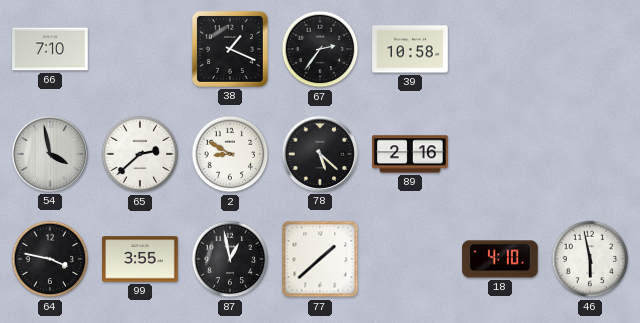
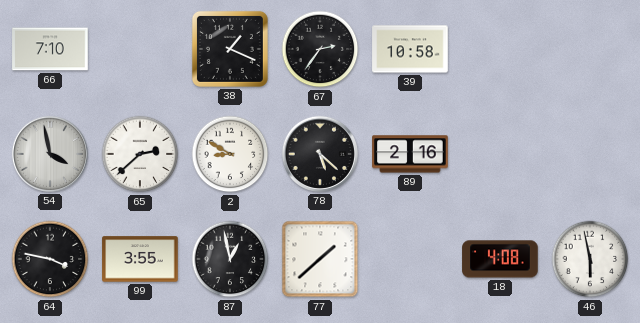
18: 4:10 -> 4:08
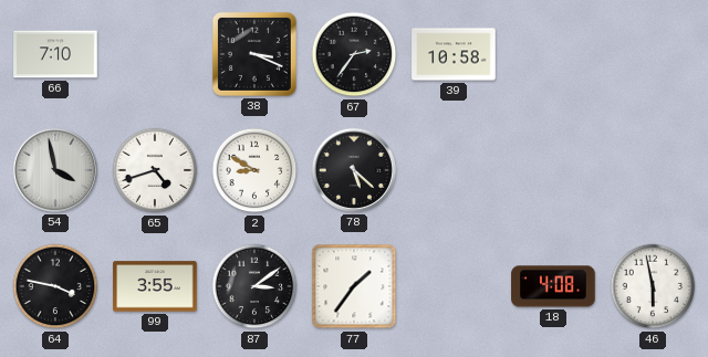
38: 1:19 -> 3:19
65: 2:38 -> 4:42
89: 2:16 -> none
87: 12:58 -> 3:09
77: 1:38 -> 1:36
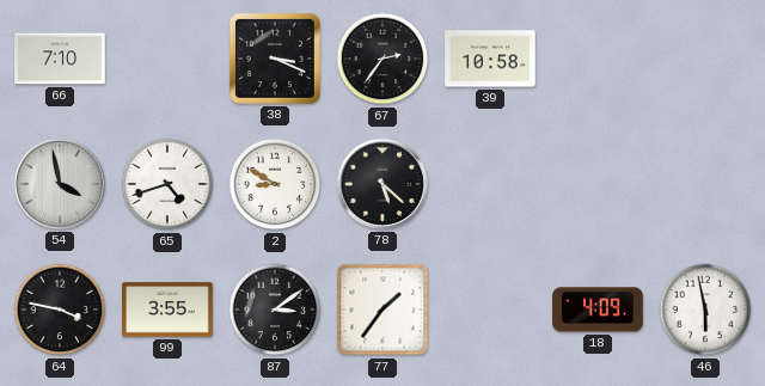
18: 4:08 -> 4:09
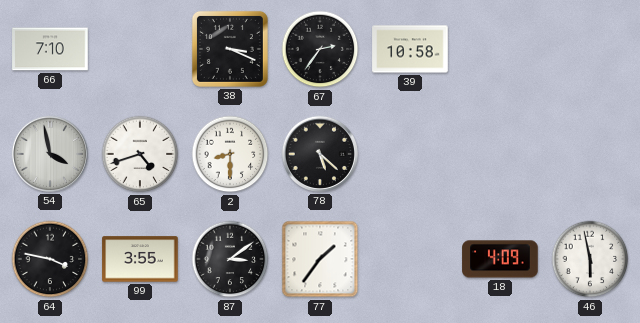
2: 8:50 -> 8:30
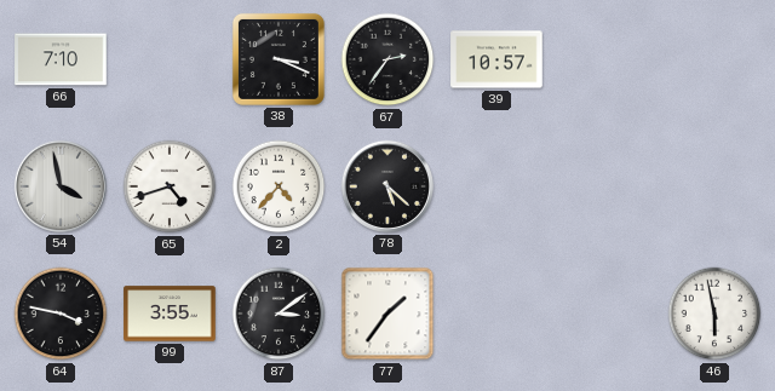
39: 10:58 -> 10:57
2: 8:30 -> 4:37
18: 4:09 -> none
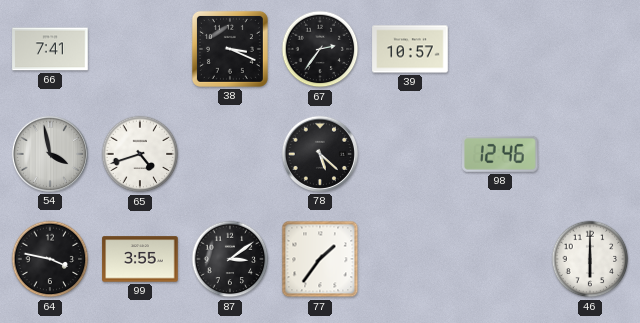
66: 7:10 -> 7:41
2: 4:37 -> none
98: none -> 12:46
46: 5:58 -> 6:00
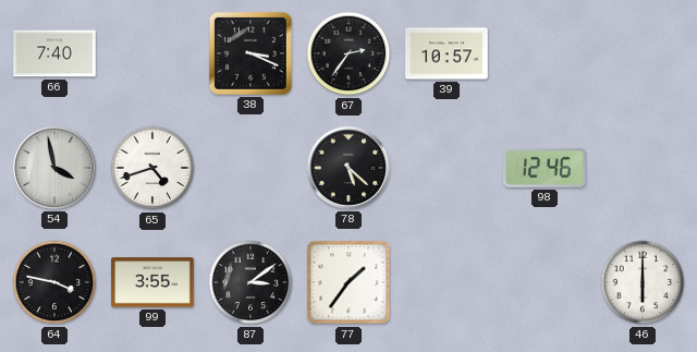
66: 7:41 -> 7:40
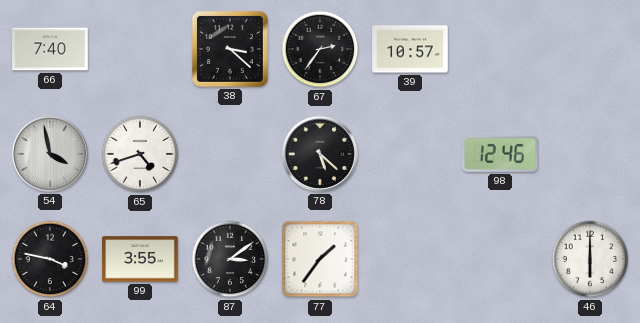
38: 3:19 -> 3:22
